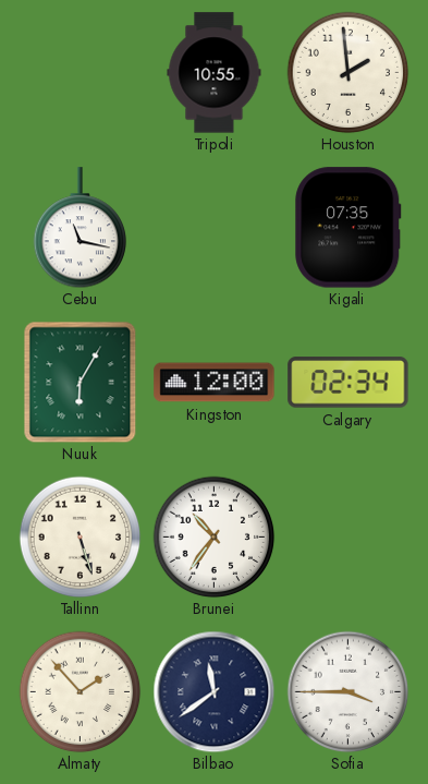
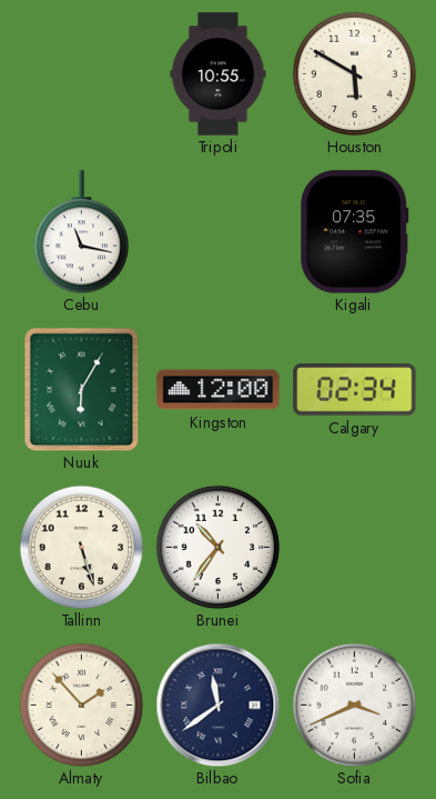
Houston: 1:59 -> 5:50
Sofia: 3:45 -> 3:41
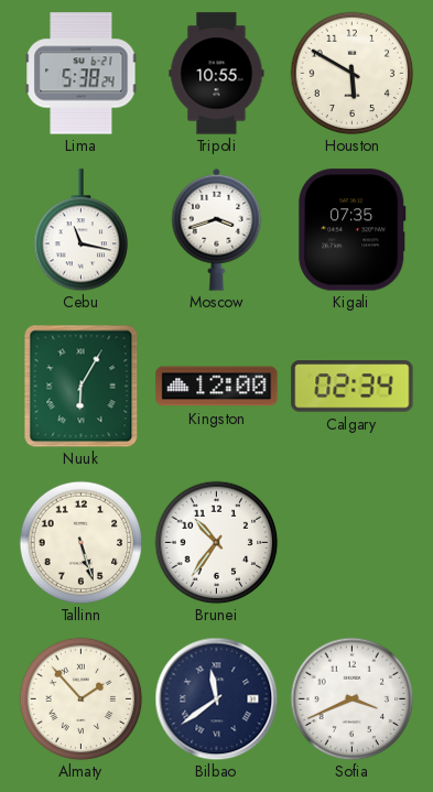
Lima: none -> 5:38
Moscow: none -> 3:42
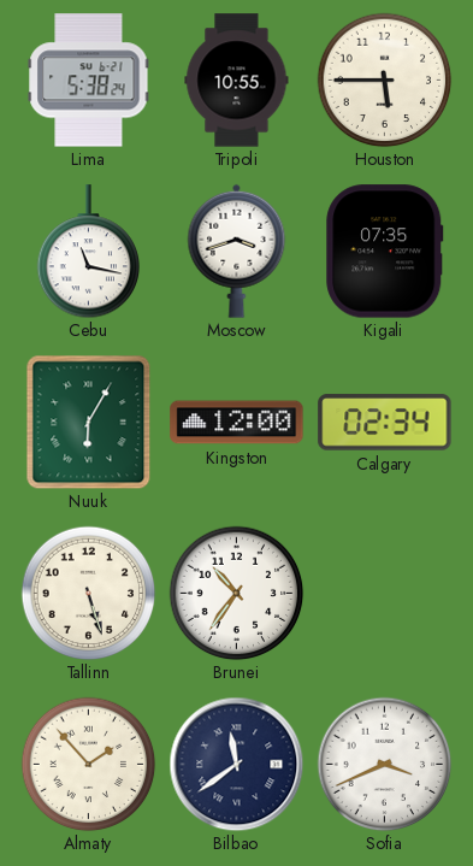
Houston: 5:50 -> 5:45
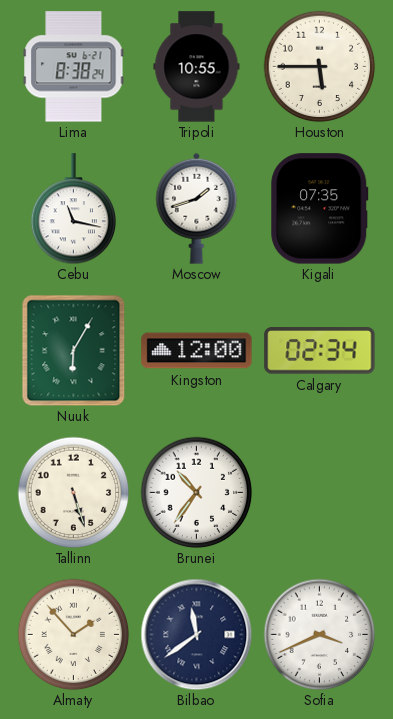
Lima: 5:38 -> 8:38
Moscow: 3:42 -> 1:42
